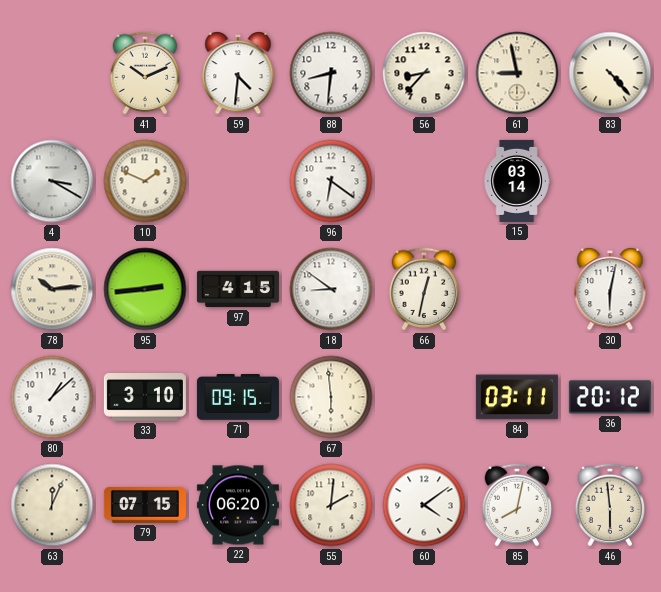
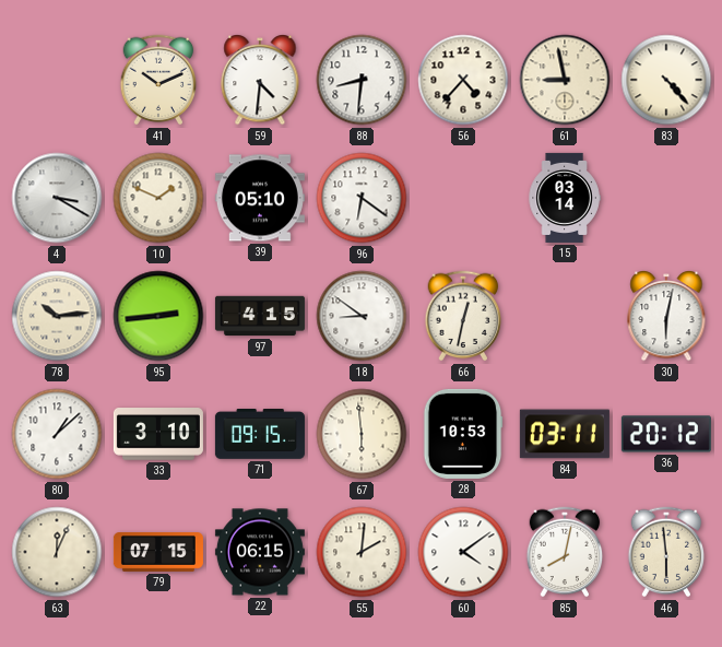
56: 8:37 -> 4:37
39: none -> 05:10
28: none -> 10:53
22: 06:20 -> 06:15
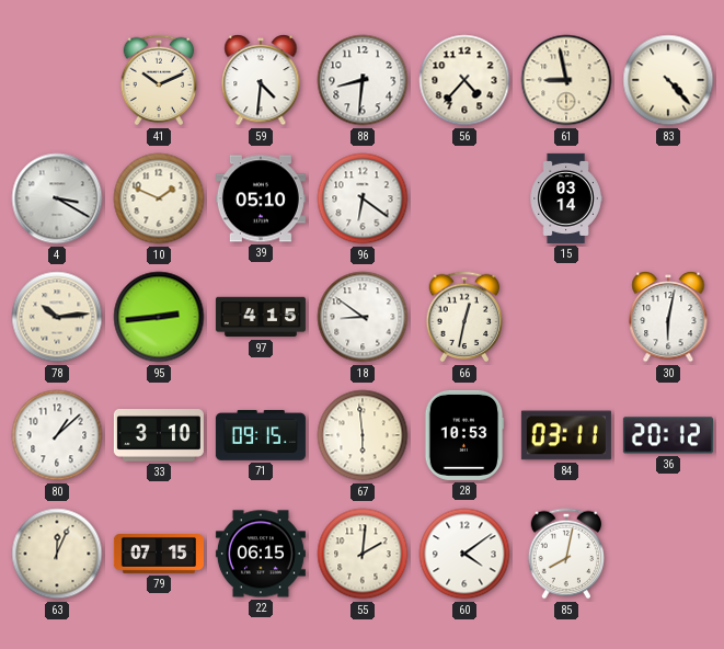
46: 5:59 -> none
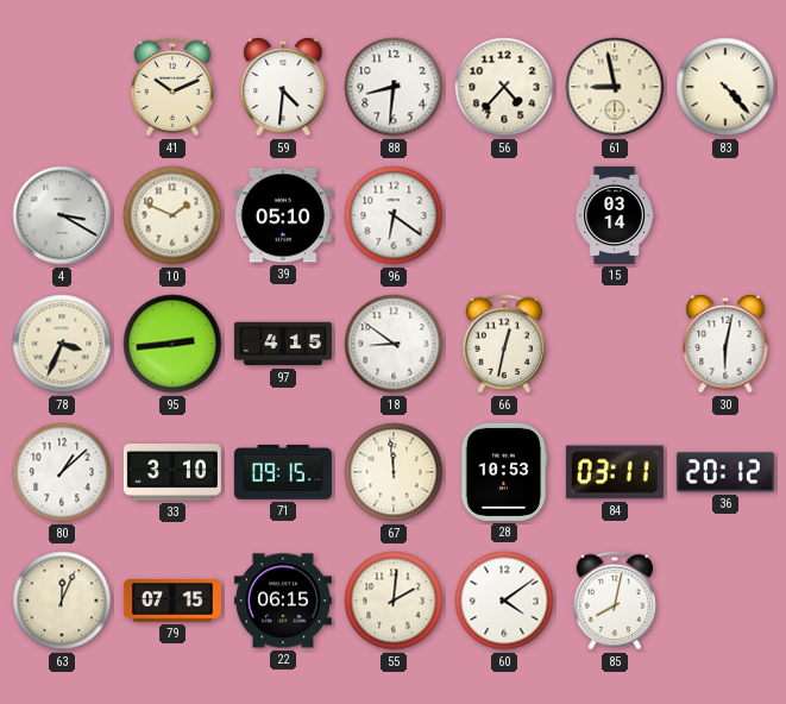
78: 10:14 -> 3:34
67: 5:59 -> 11:59
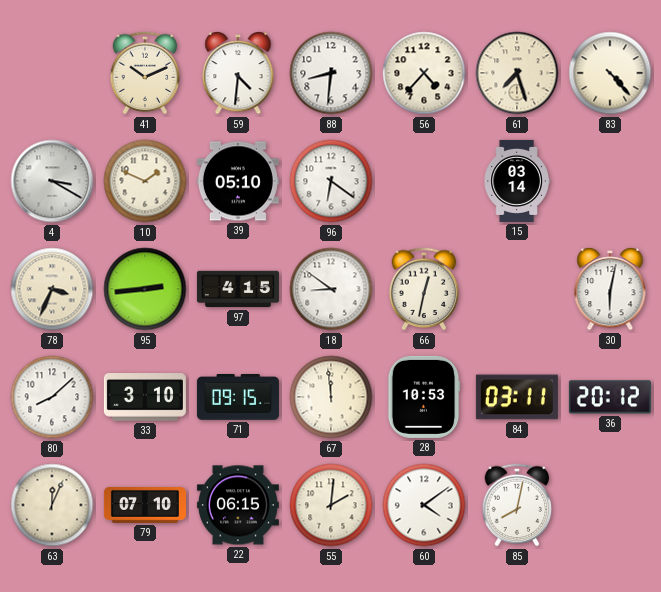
61: 8:58 -> 7:27
80: 1:08 -> 8:08
79: 07:15 -> 07:10
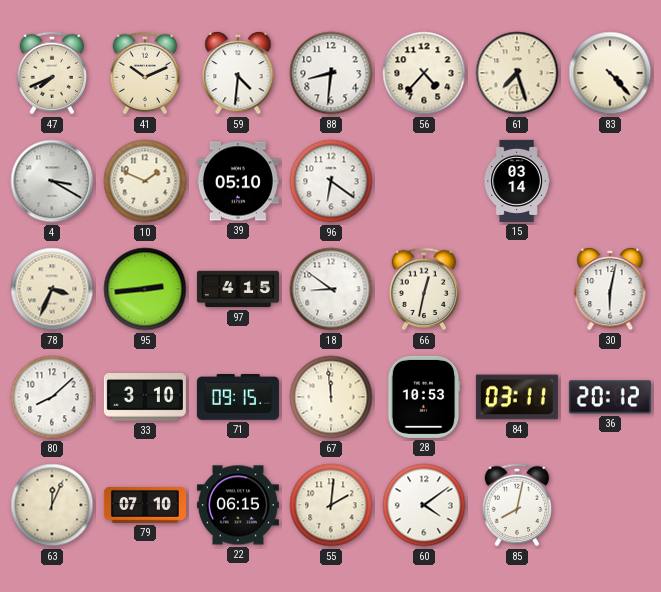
47: none -> 7:41
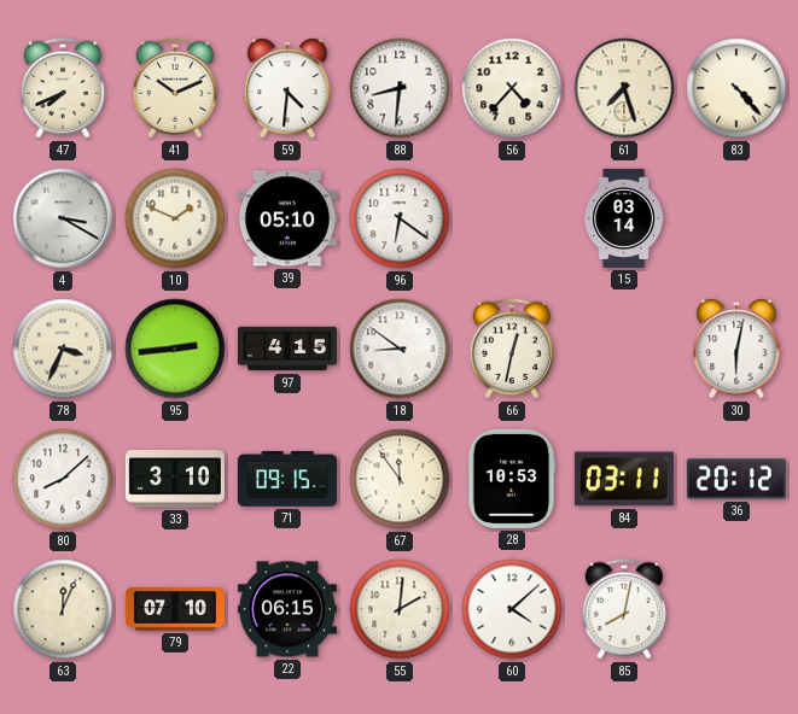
67: 11:59 -> 11:54
60: 4:09 -> 4:08
